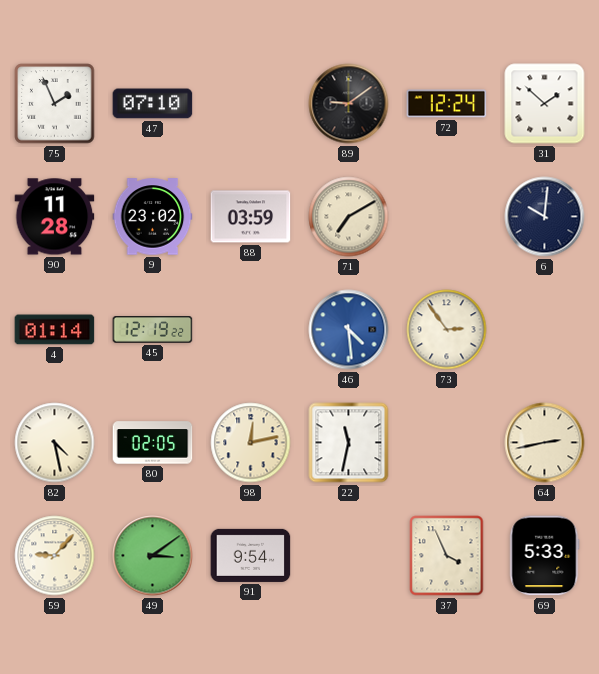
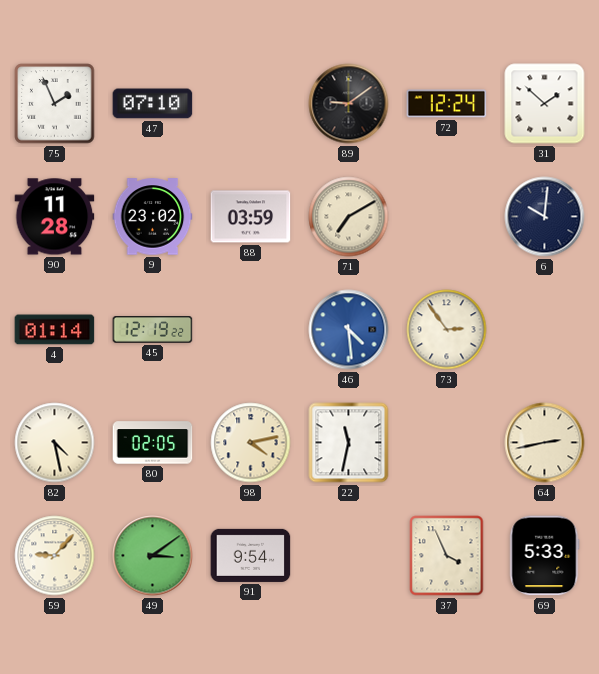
98: 12:13 -> 4:13
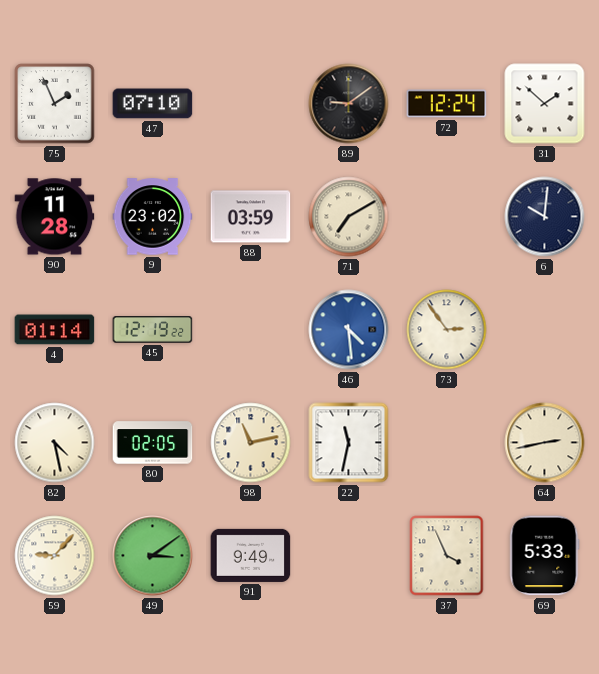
98: 4:13 -> 11:13
91: 9:54 -> 9:49
